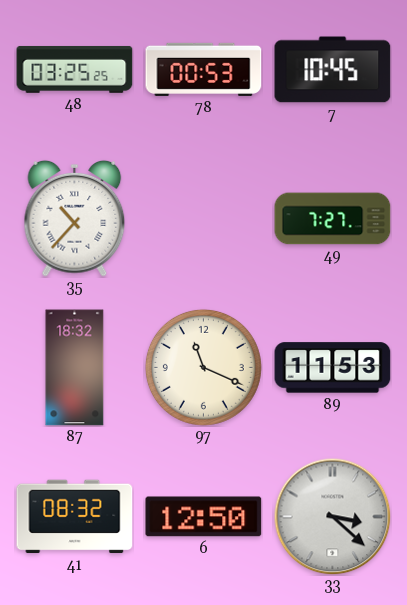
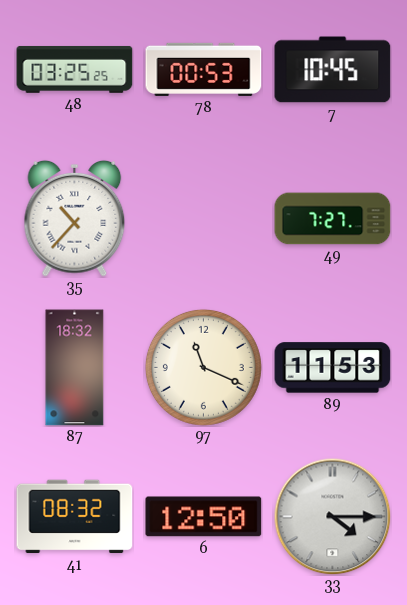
33: 3:22 -> 4:15
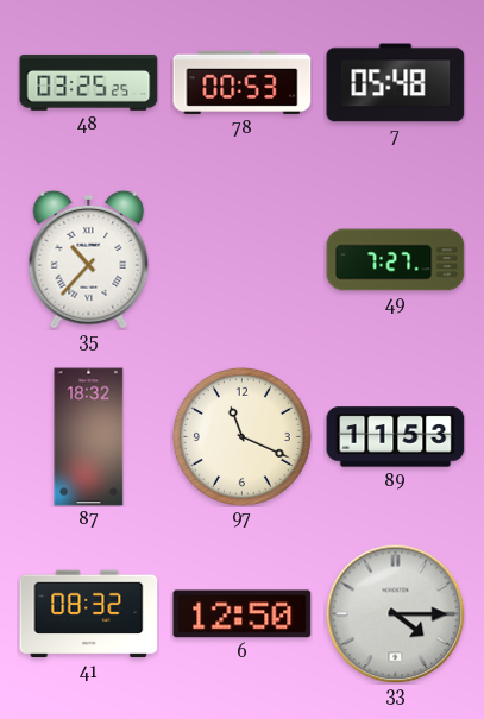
7: 10:45 -> 05:48
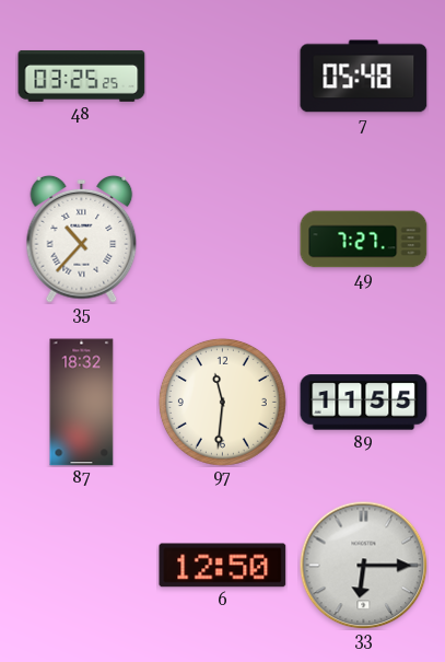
78: 00:53 -> none
97: 11:19 -> 11:31
89: 11:53 -> 11:55
41: 08:32 -> none
33: 4:15 -> 6:15
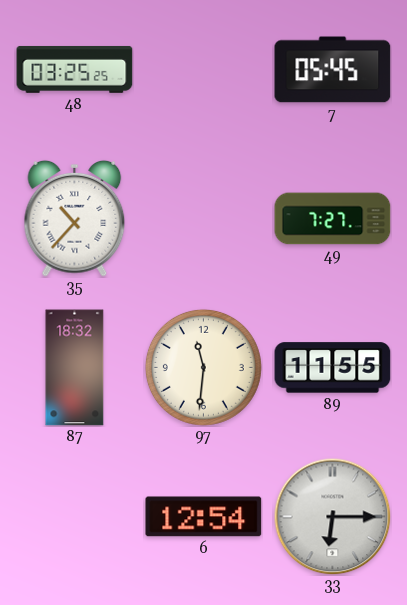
7: 05:48 -> 05:45
6: 12:50 -> 12:54
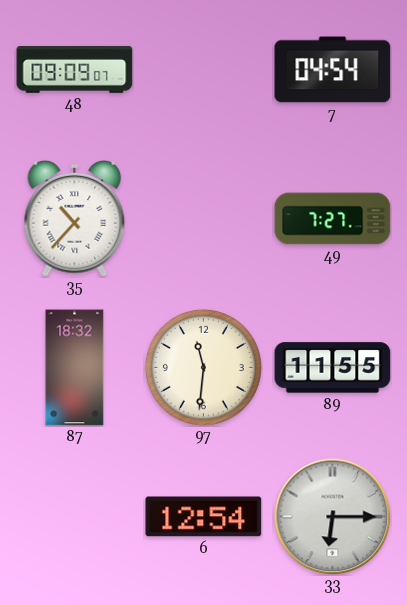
48: 03:25 -> 09:09
7: 05:45 -> 04:54
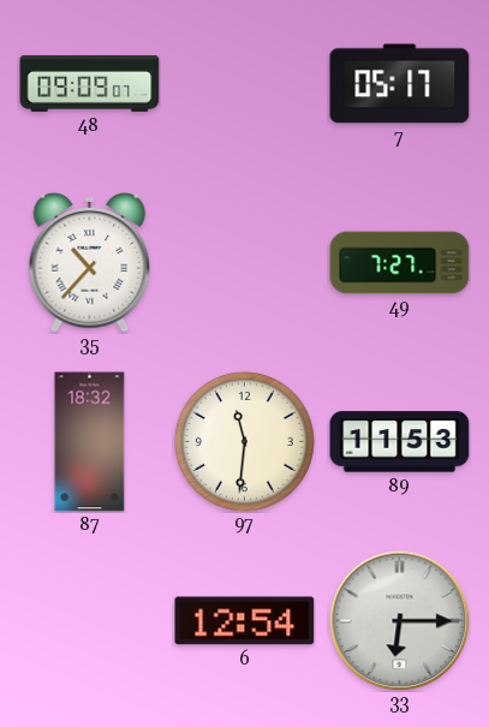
7: 04:54 -> 05:17
89: 11:55 -> 11:53
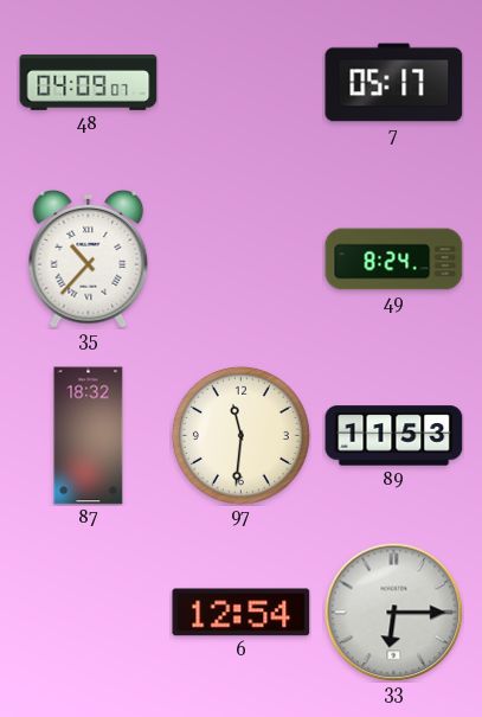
48: 09:09 -> 04:09
49: 7:27 -> 8:24
